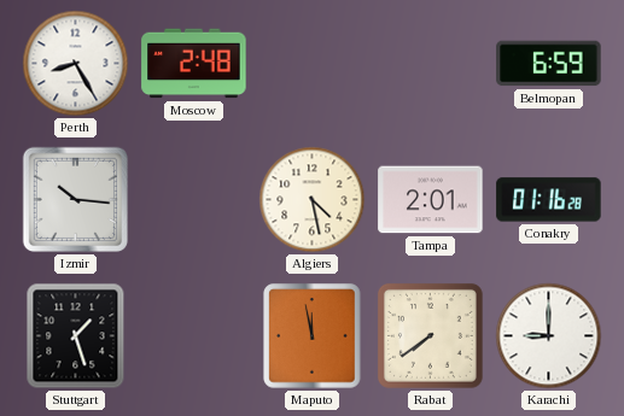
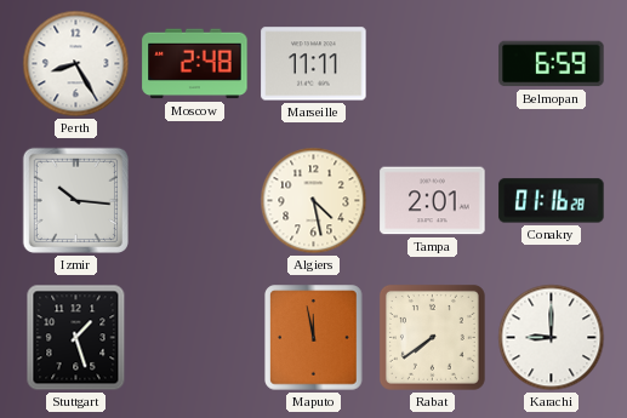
Marseille: none -> 11:11
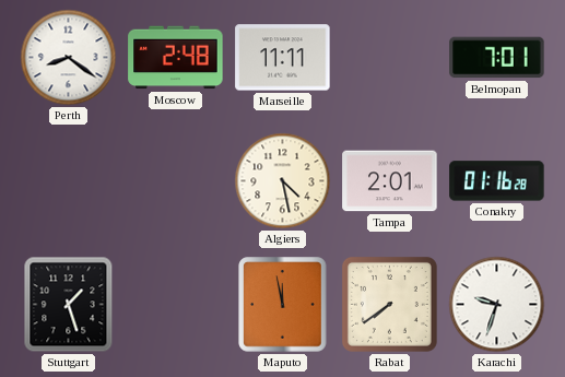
Perth: 8:25 -> 8:21
Belmopan: 6:59 -> 7:01
Izmir: 10:16 -> none
Karachi: 9:00 -> 9:33
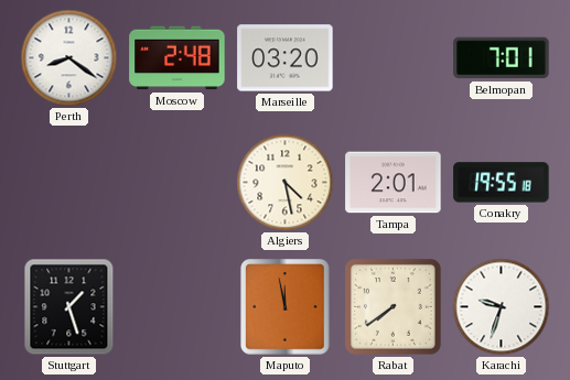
Marseille: 11:11 -> 03:20
Conakry: 01:16 -> 19:55
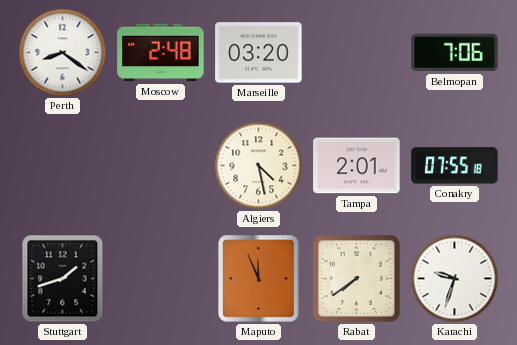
Belmopan: 7:01 -> 7:06
Conakry: 19:55 -> 07:55
Stuttgart: 1:27 -> 1:42
Maputo: 11:58 -> 11:56
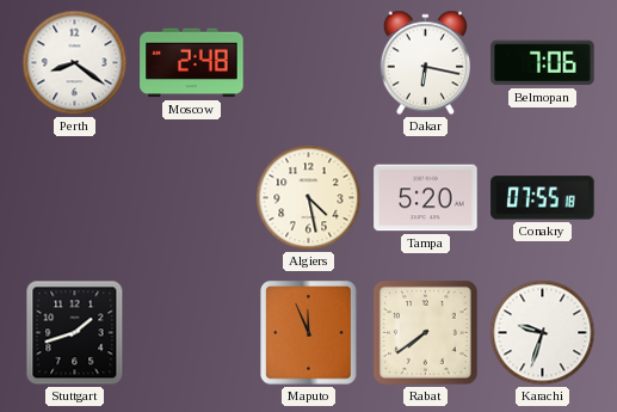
Marseille: 03:20 -> none
Dakar: none -> 6:17
Tampa: 2:01 -> 5:20
